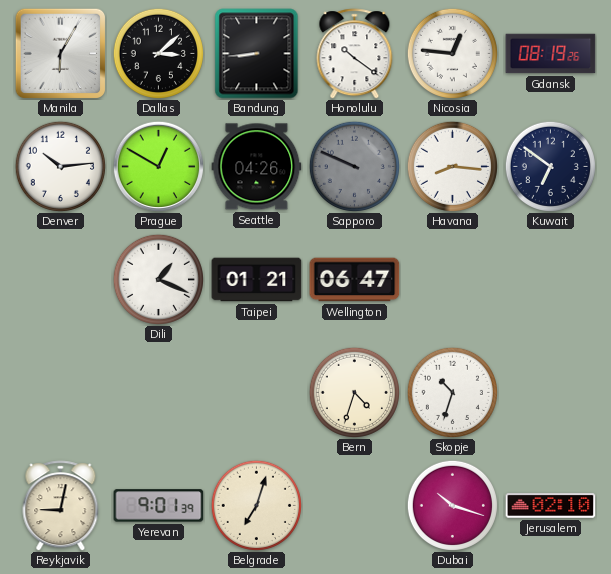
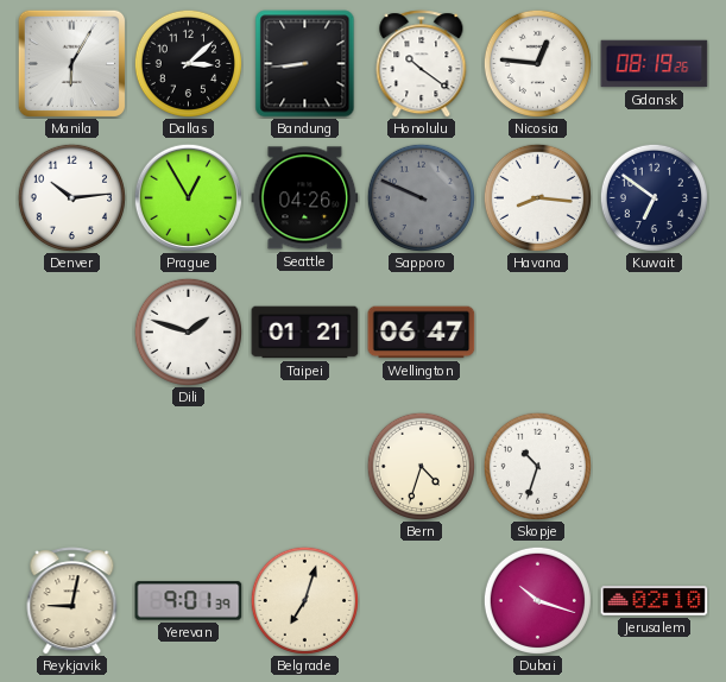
Prague: 12:50 -> 12:55
Dili: 1:19 -> 1:48
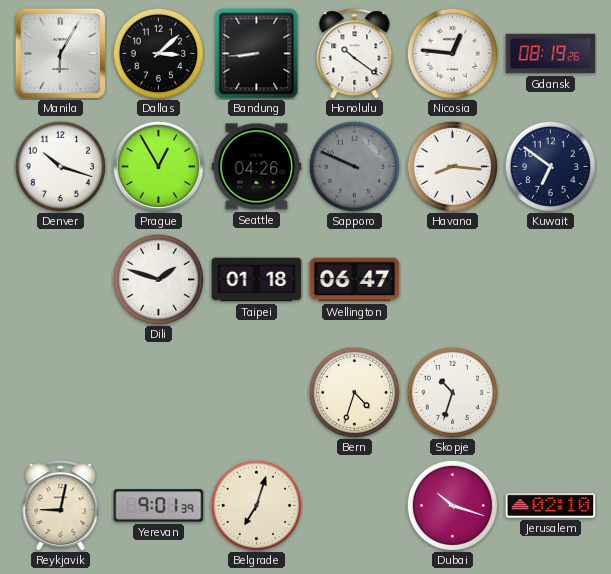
Denver: 10:14 -> 10:18
Taipei: 01:21 -> 01:18
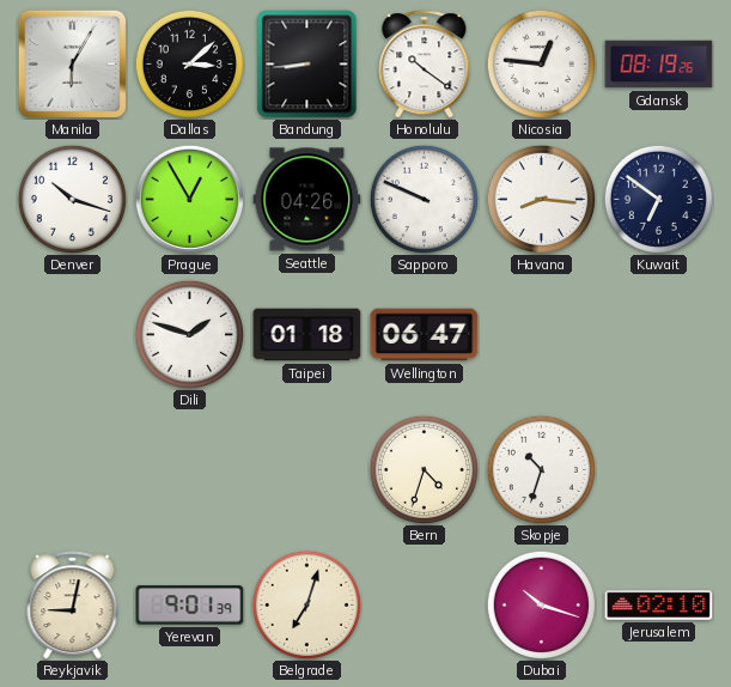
Sapporo dial: grey -> white
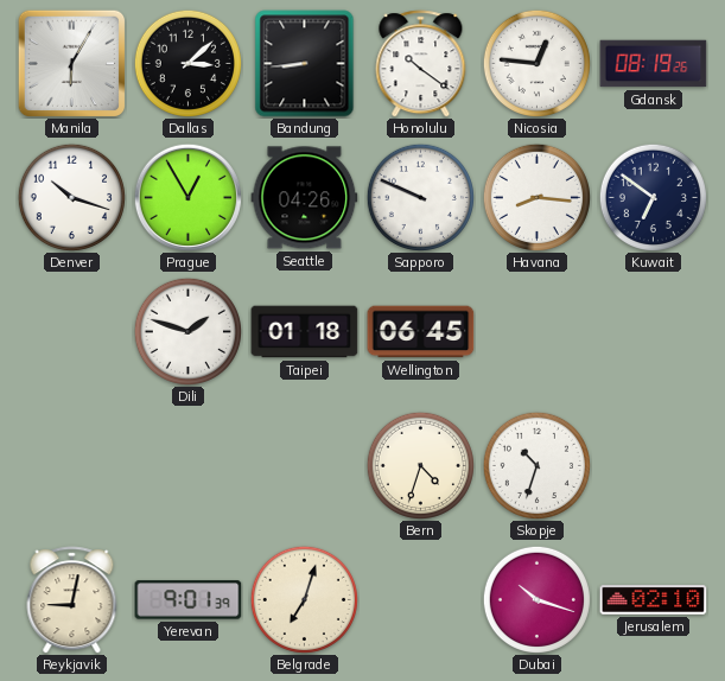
Wellington: 06:47 -> 06:45
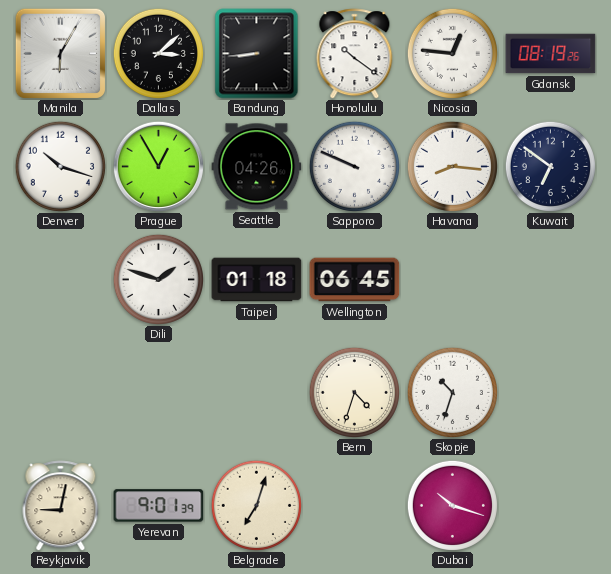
Jerusalem: 02:10 -> none
